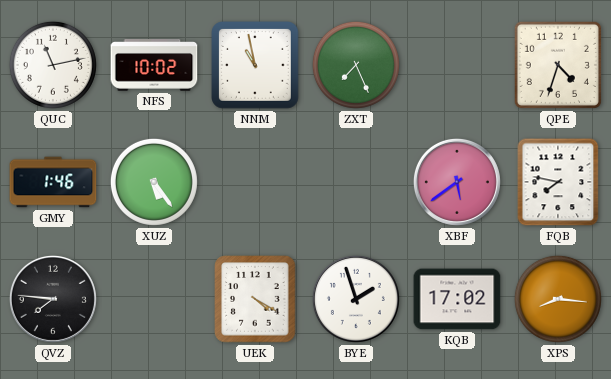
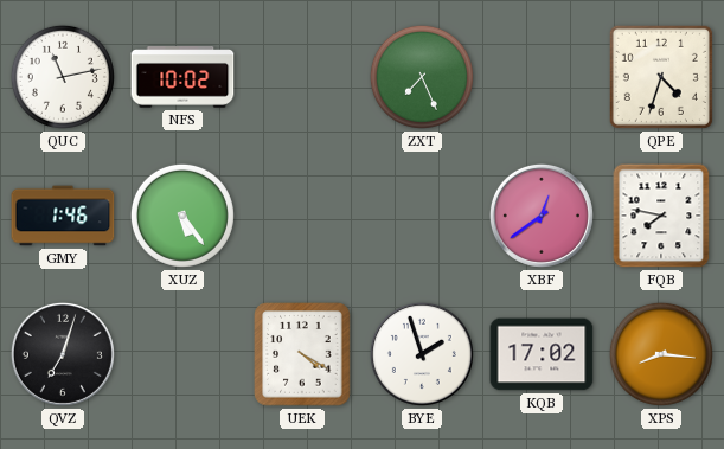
NNM: 10:58 -> none
XBF: 5:39 -> 12:39
QVZ: 7:46 -> 7:03
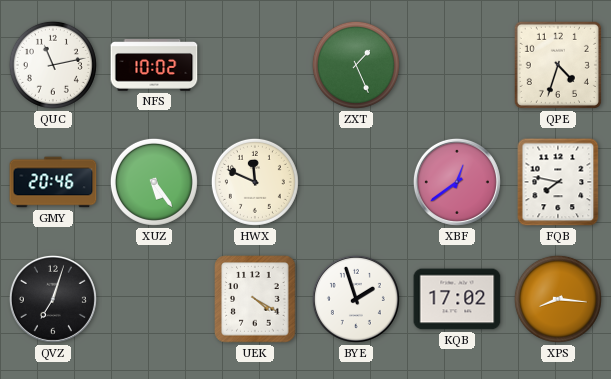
ZXT: 7:26 -> 1:26
GMY: 1:46 -> 20:46
HWX: none -> 11:49
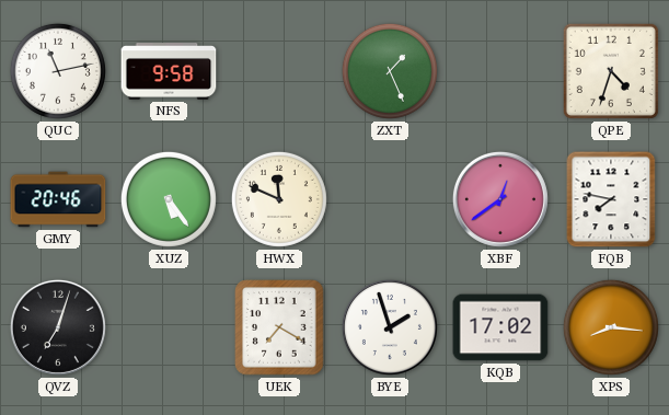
NFS: 10:02 -> 9:58
UEK: 4:20 -> 7:20
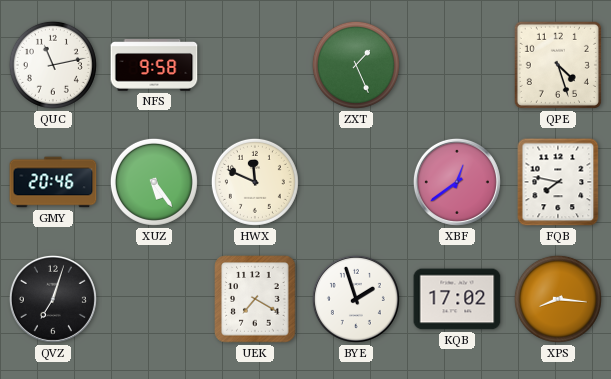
QPE: 4:33 -> 4:27
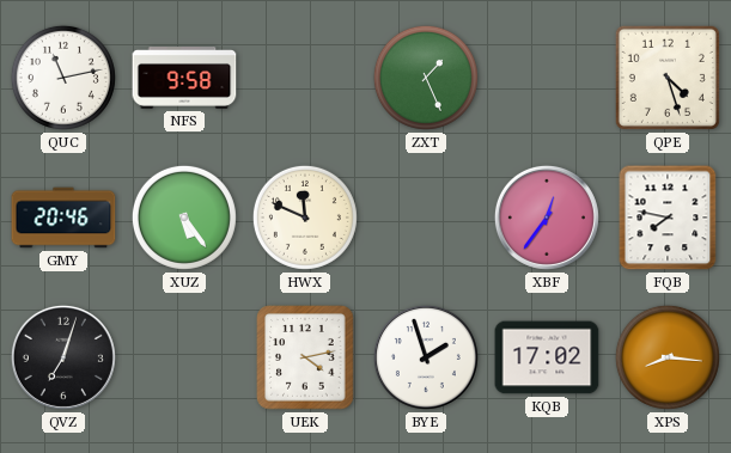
XBF: 12:39 -> 12:36
UEK: 7:20 -> 4:13
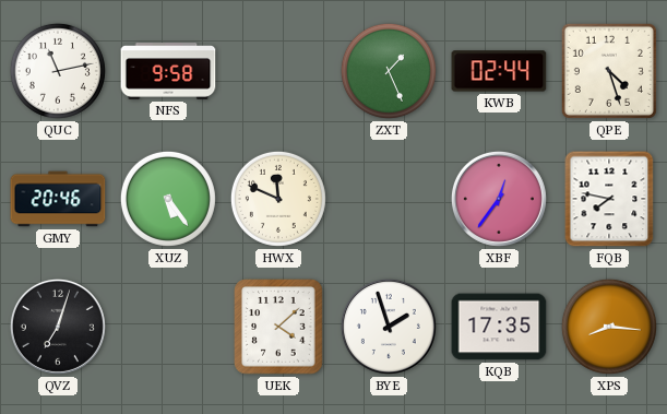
KWB: none -> 02:44
UEK: 4:13 -> 4:08
KQB: 17:02 -> 17:35
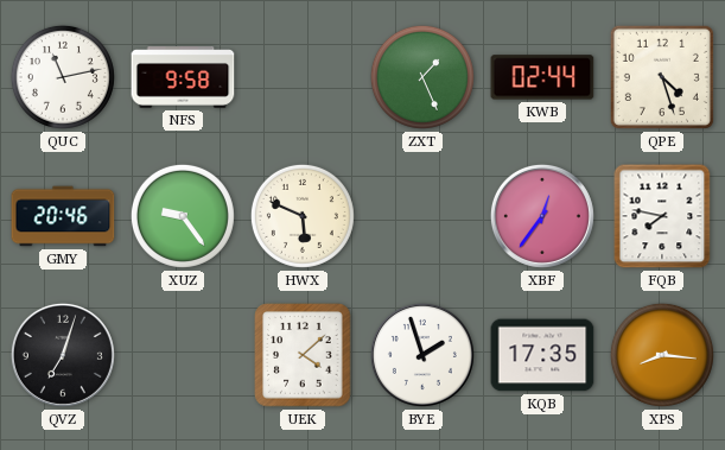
XUZ: 5:24 -> 9:24
HWX: 11:49 -> 5:49
